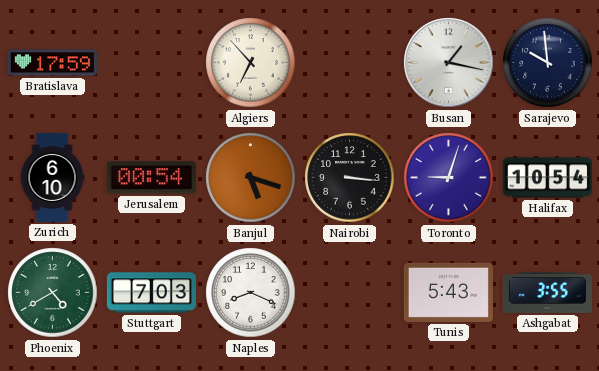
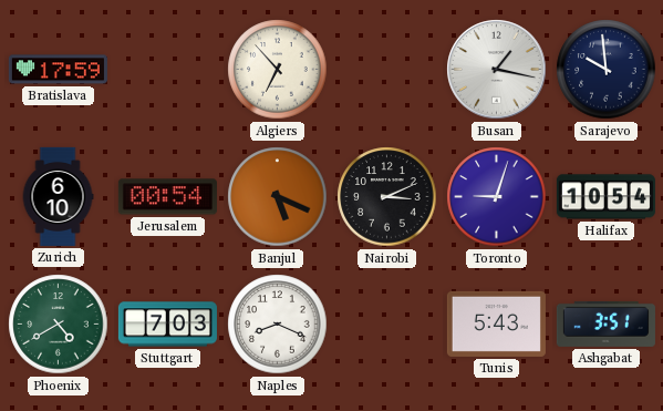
Banjul: 5:18 -> 5:19
Nairobi: 3:16 -> 3:11
Ashgabat: 3:55 -> 3:51
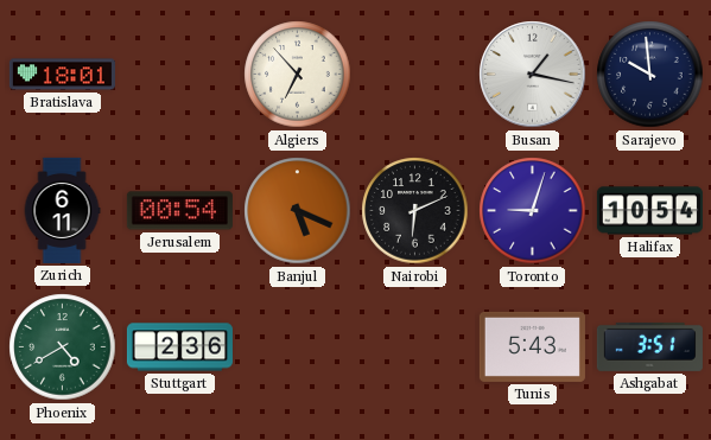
Bratislava: 17:59 -> 18:01
Zurich: 6:10 -> 6:11
Nairobi: 3:11 -> 6:11
Stuttgart: 7:03 -> 2:36
Naples: 8:19 -> none
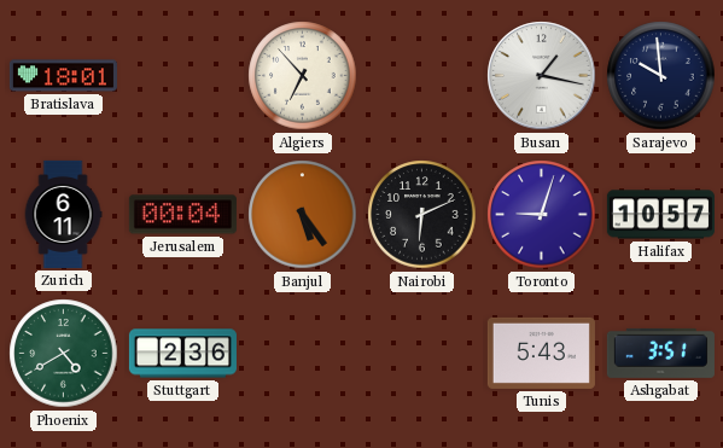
Jerusalem: 00:54 -> 00:04
Banjul: 5:19 -> 5:24
Halifax: 10:54 -> 10:57
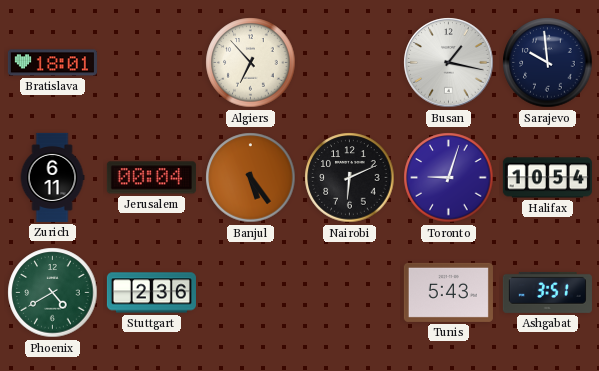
Halifax: 10:57 -> 10:54
